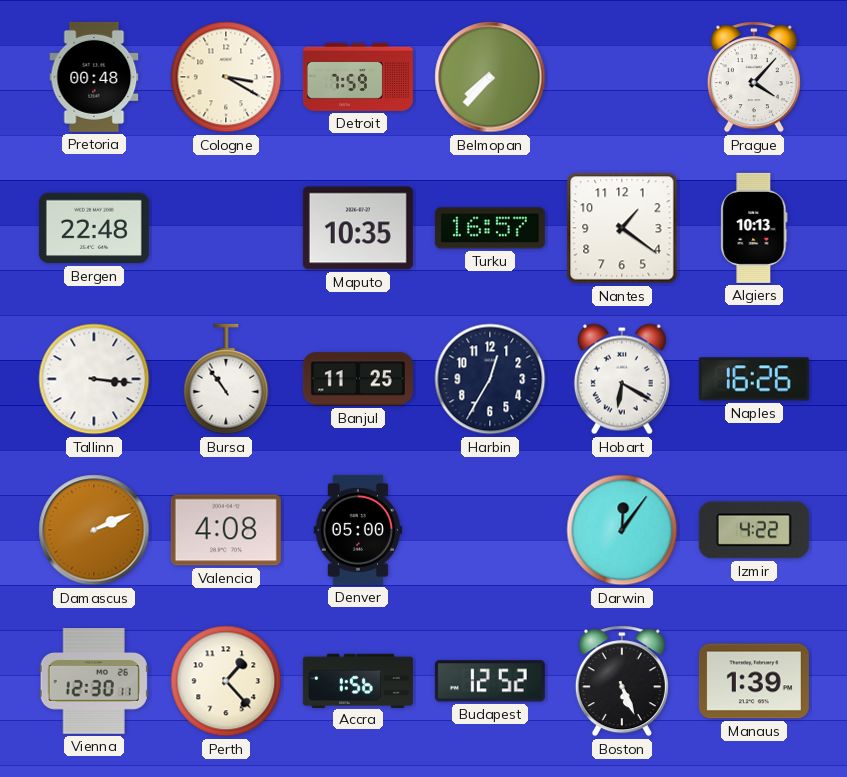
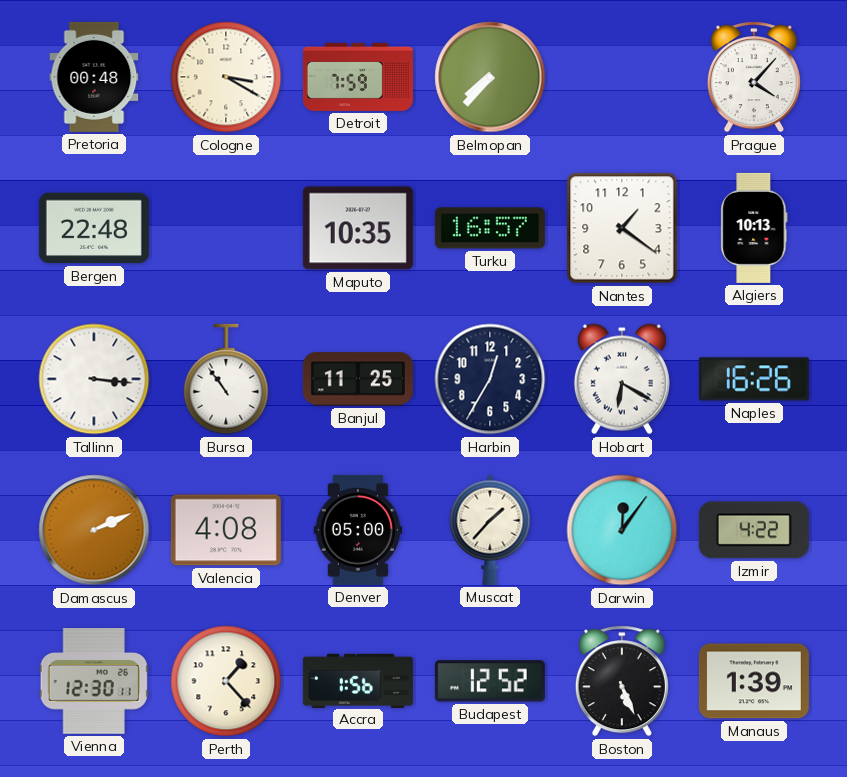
Muscat: none -> 1:37
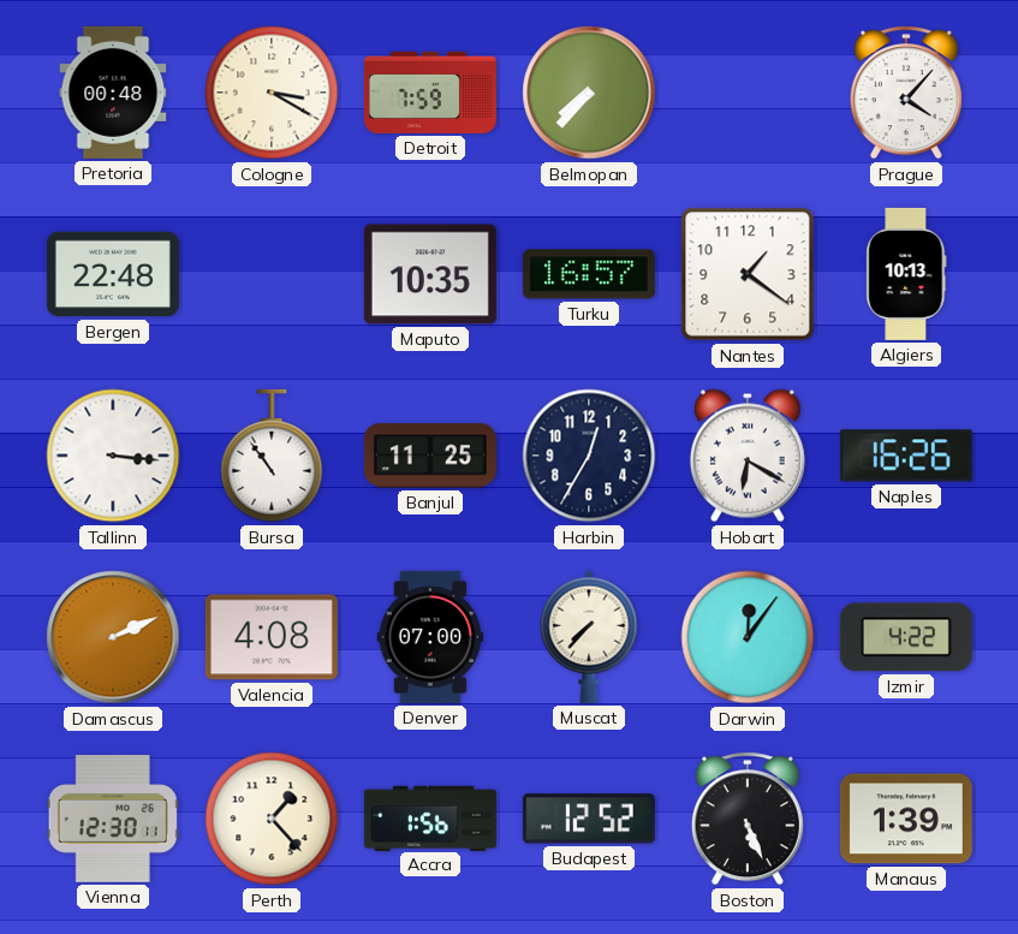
Denver: 05:00 -> 07:00
Muscat: 1:37 -> 7:37
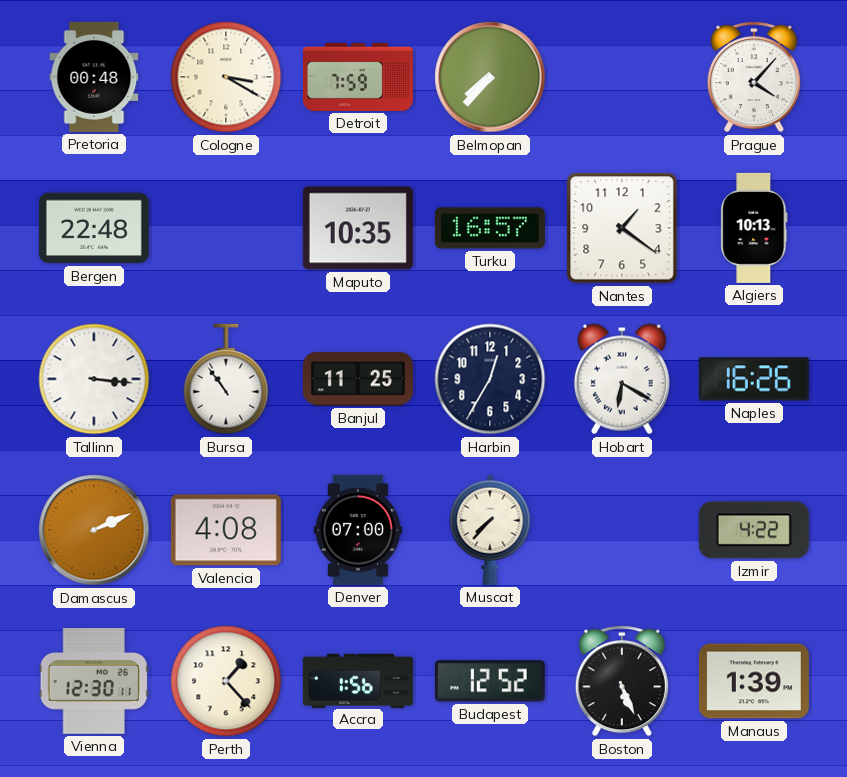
Darwin: 12:06 -> none
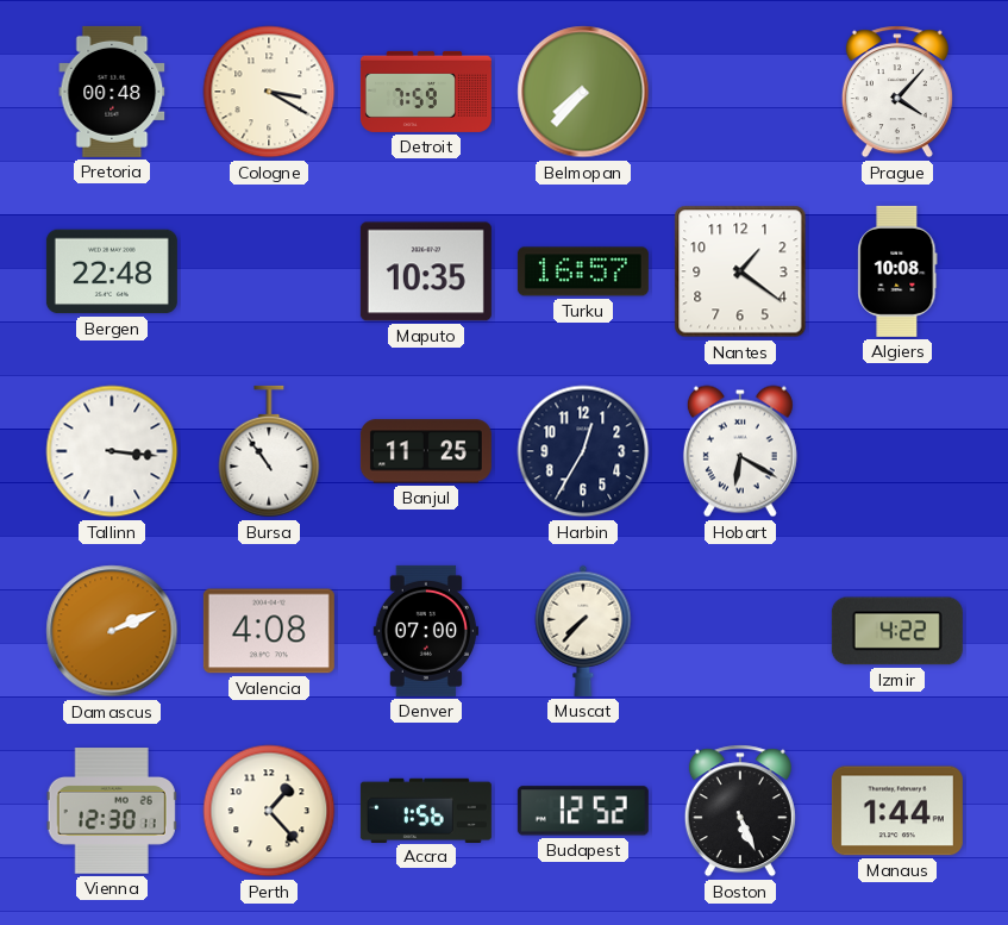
Algiers: 10:13 -> 10:08
Naples: 16:26 -> none
Manaus: 1:39 -> 1:44
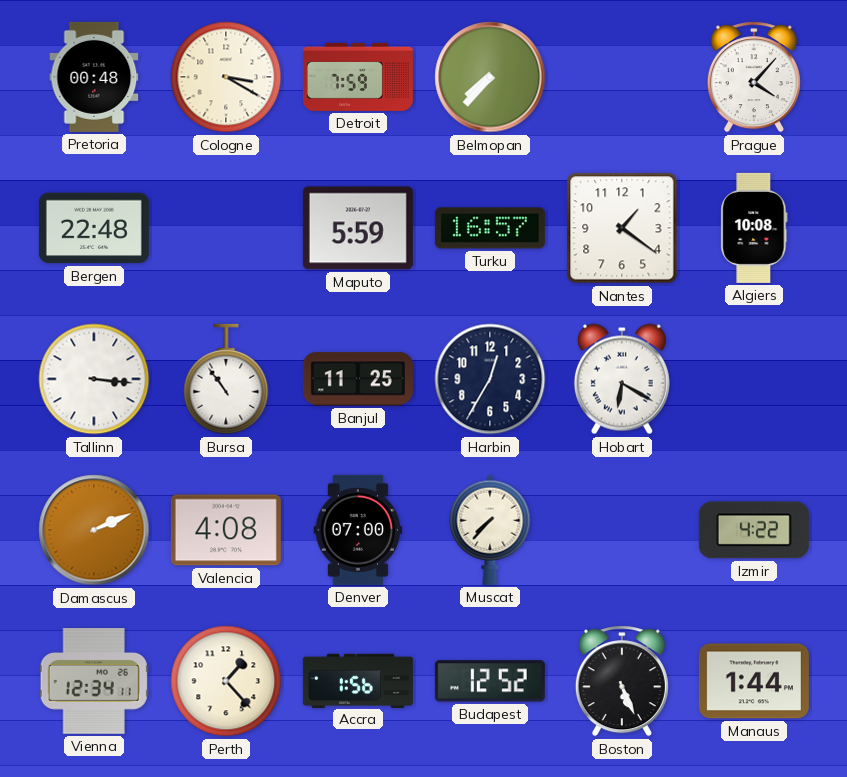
Maputo: 10:35 -> 5:59
Vienna: 12:30 -> 12:34
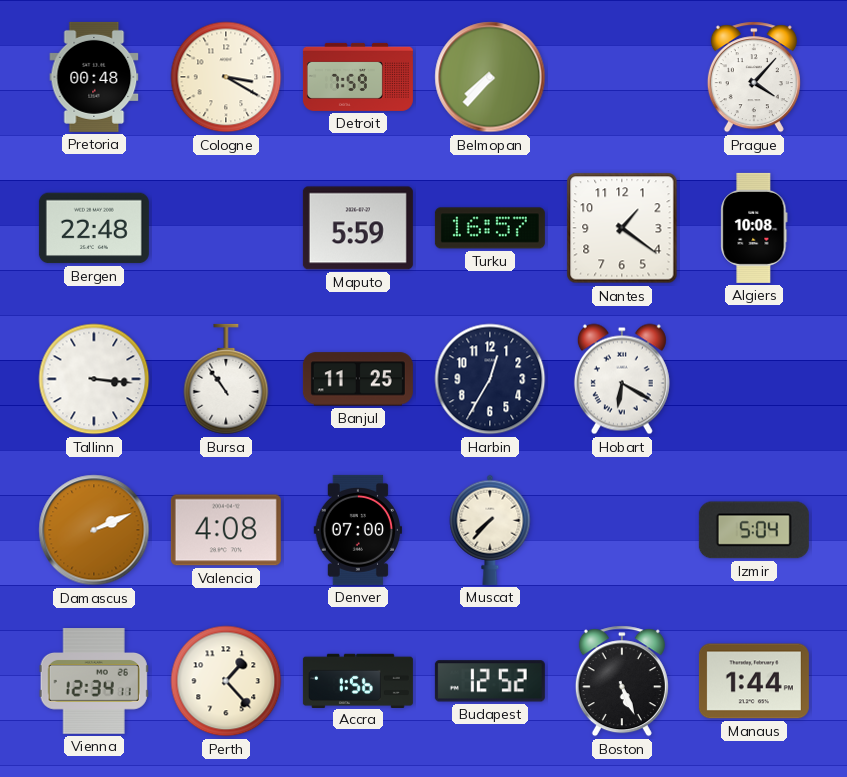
Izmir: 4:22 -> 5:04
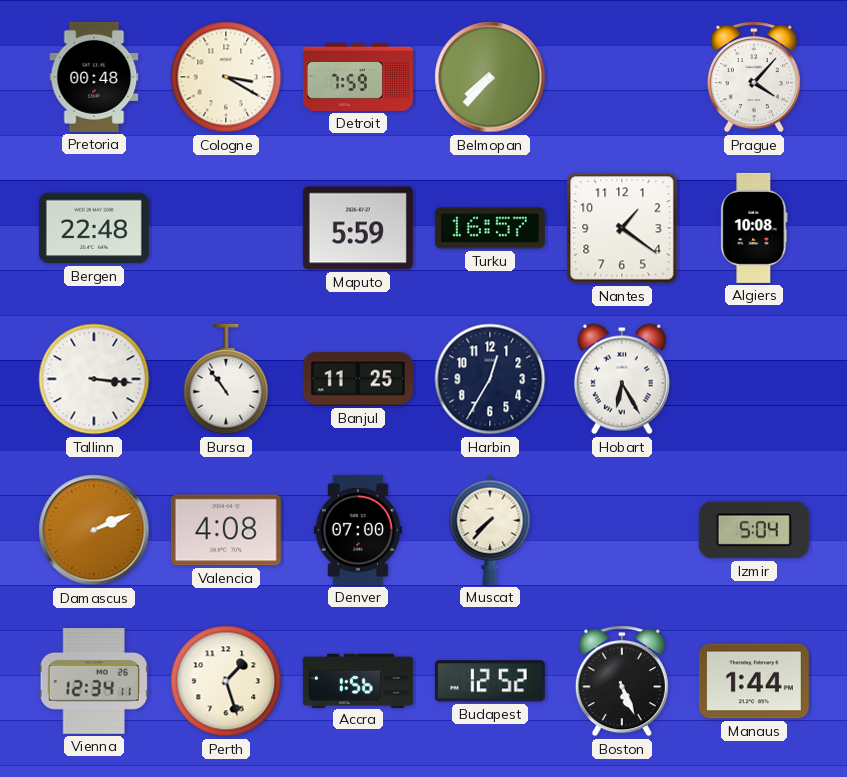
Hobart: 6:20 -> 6:25
Perth: 1:23 -> 1:27
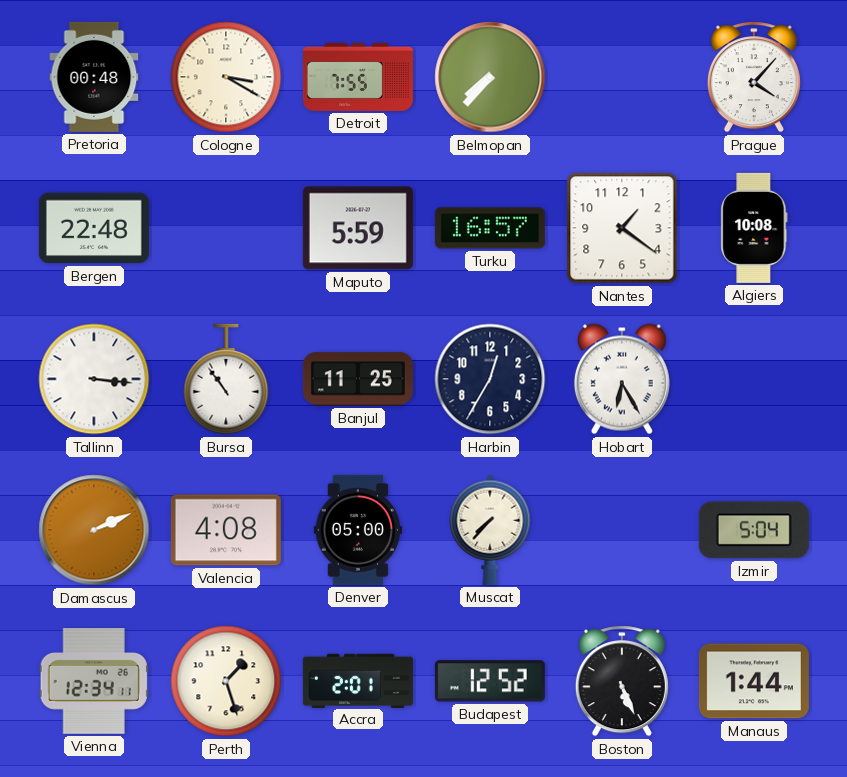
Detroit: 7:59 -> 7:55
Denver: 07:00 -> 05:00
Accra: 1:56 -> 2:01
